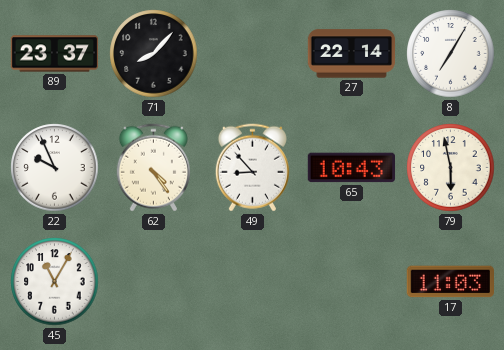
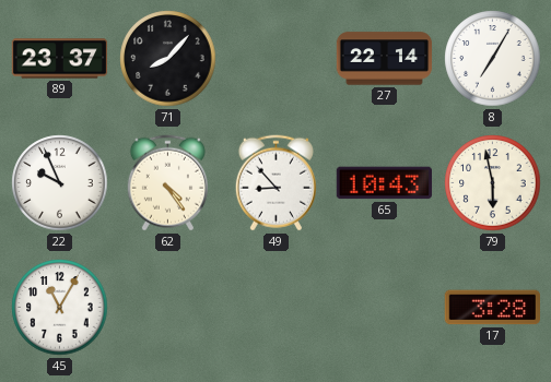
17: 11:03 -> 3:28
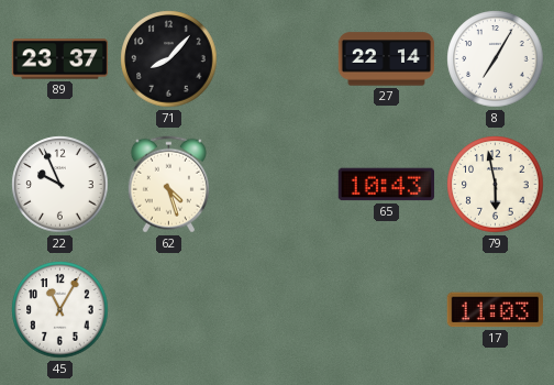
62: 4:24 -> 4:27
49: 8:53 -> none
17: 3:28 -> 11:03
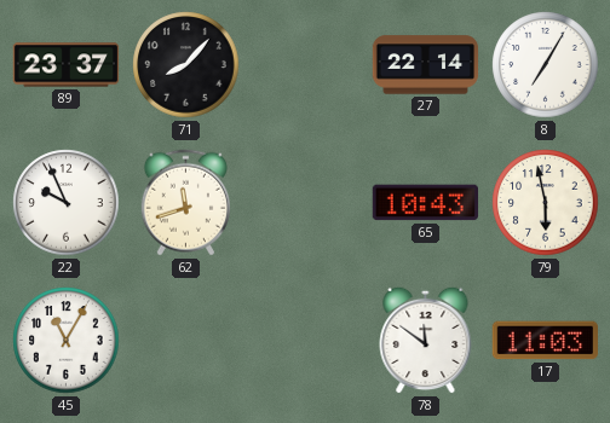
62: 4:27 -> 11:42
78: none -> 11:51
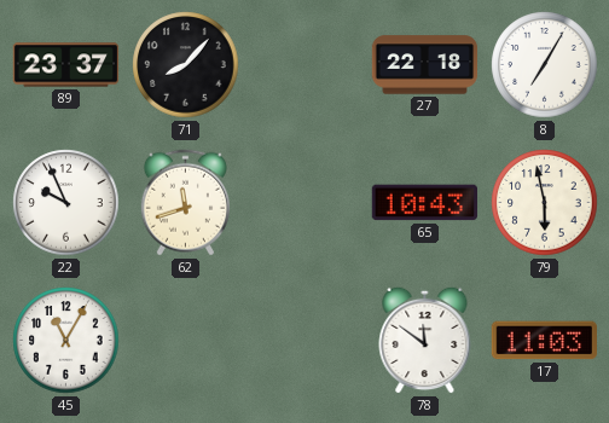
27: 22:14 -> 22:18
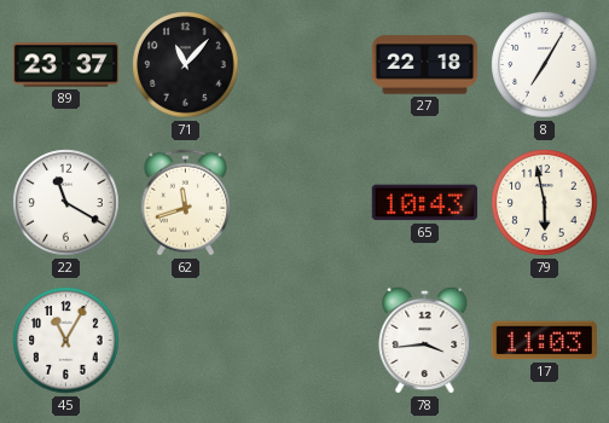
71: 8:07 -> 11:07
22: 9:56 -> 11:20
78: 11:51 -> 3:44
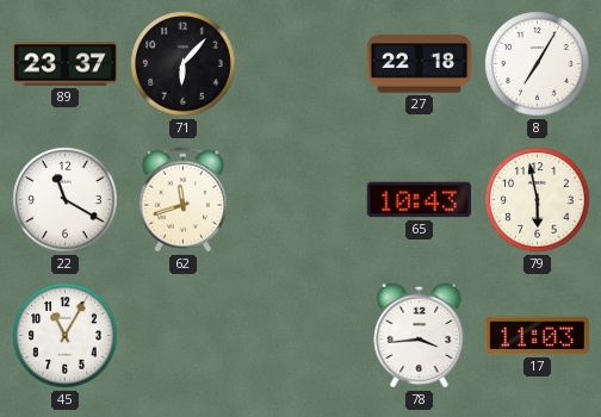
71: 11:07 -> 6:07
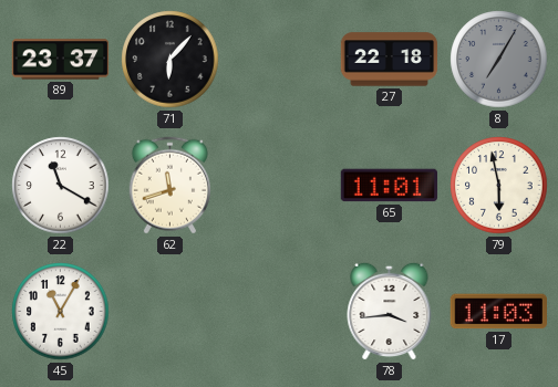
8 dial: white -> grey
65: 10:43 -> 11:01
